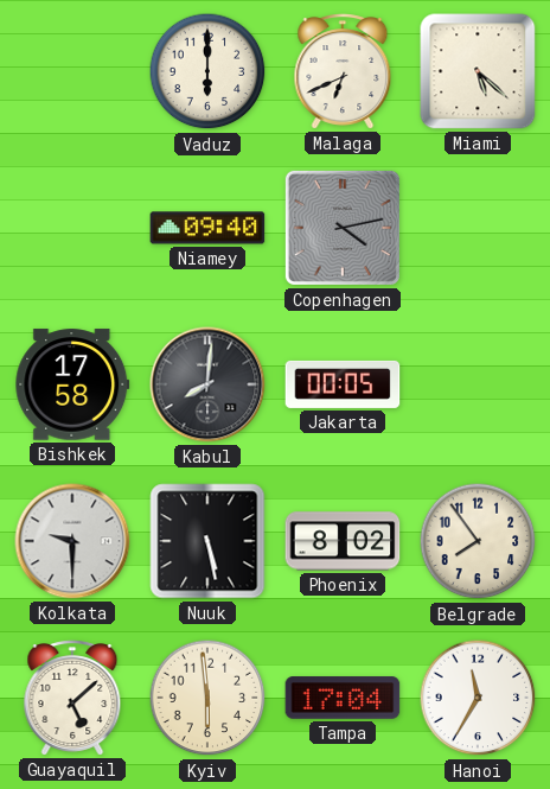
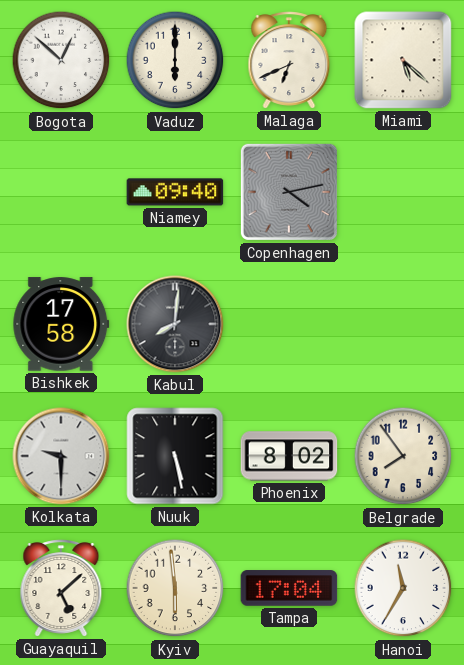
Bogota: none -> 12:52
Jakarta: 00:05 -> none
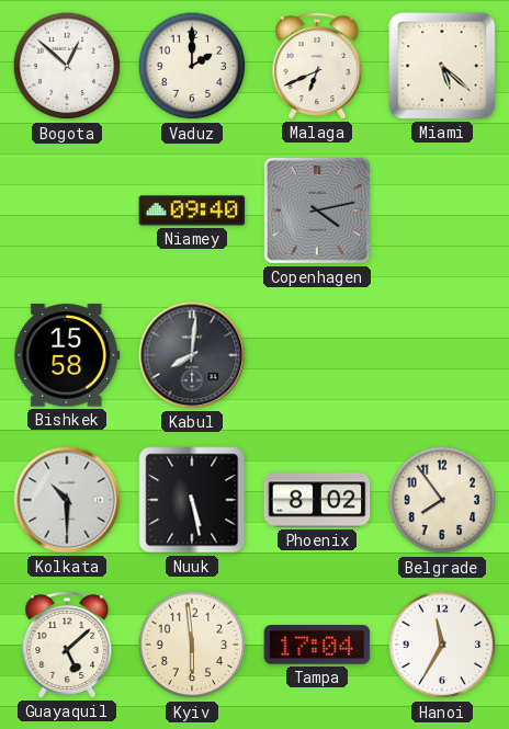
Vaduz: 6:00 -> 2:00
Bishkek: 17:58 -> 15:58
Kolkata: 9:30 -> 10:30
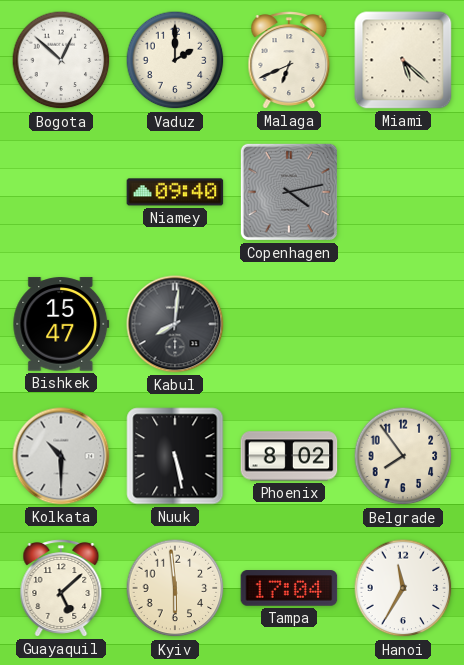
Bishkek: 15:58 -> 15:47
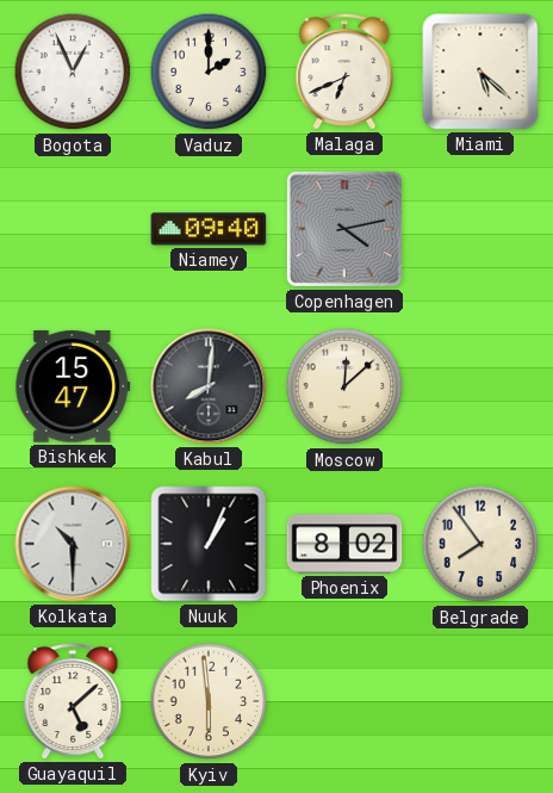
Bogota: 12:52 -> 12:56
Moscow: none -> 12:08
Nuuk: 5:28 -> 1:04
Tampa: 17:04 -> none
Hanoi: 11:35 -> none
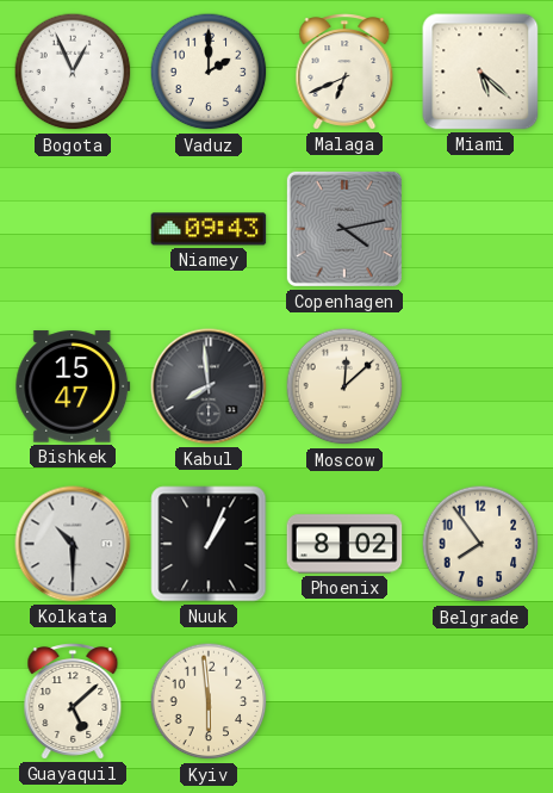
Niamey: 09:40 -> 09:43
Kabul: 8:01 -> 7:59
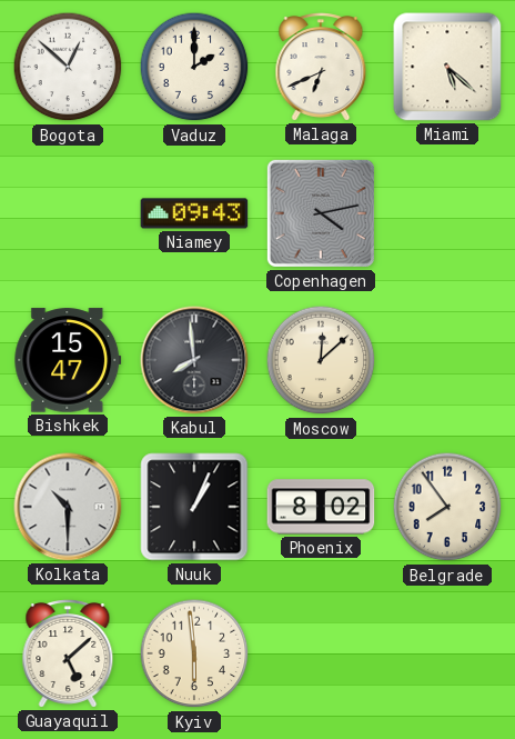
Bogota: 12:56 -> 12:52
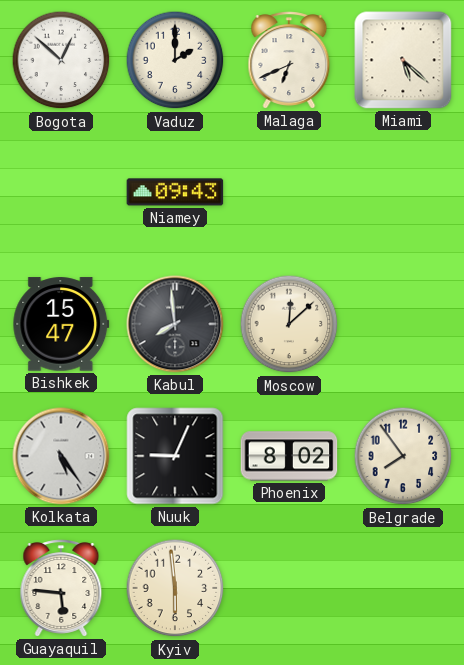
Copenhagen: 4:13 -> none
Kolkata: 10:30 -> 5:24
Nuuk: 1:04 -> 9:04
Guayaquil: 5:08 -> 5:46
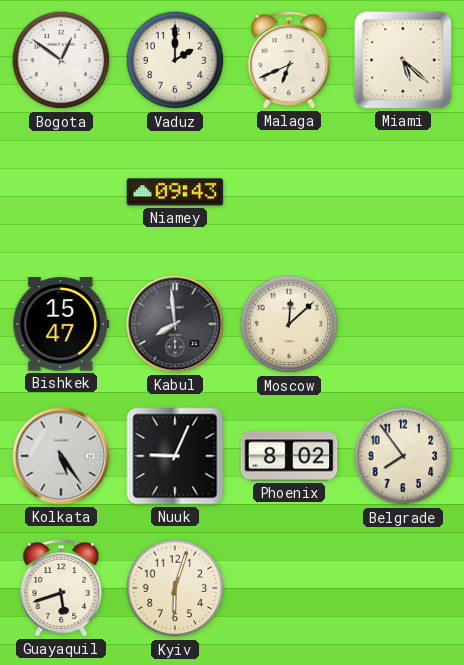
Bogota: 12:52 -> 12:51
Guayaquil: 5:46 -> 5:42
Kyiv: 5:59 -> 6:03
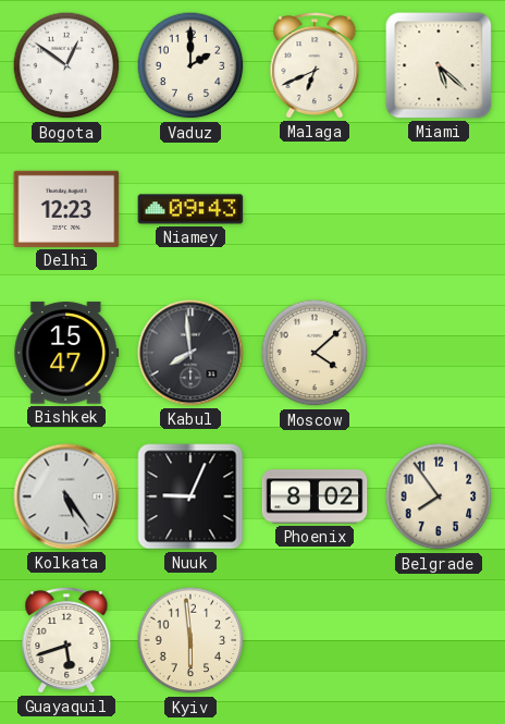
Delhi: none -> 12:23
Moscow: 12:08 -> 4:08
Kyiv: 6:03 -> 5:59
